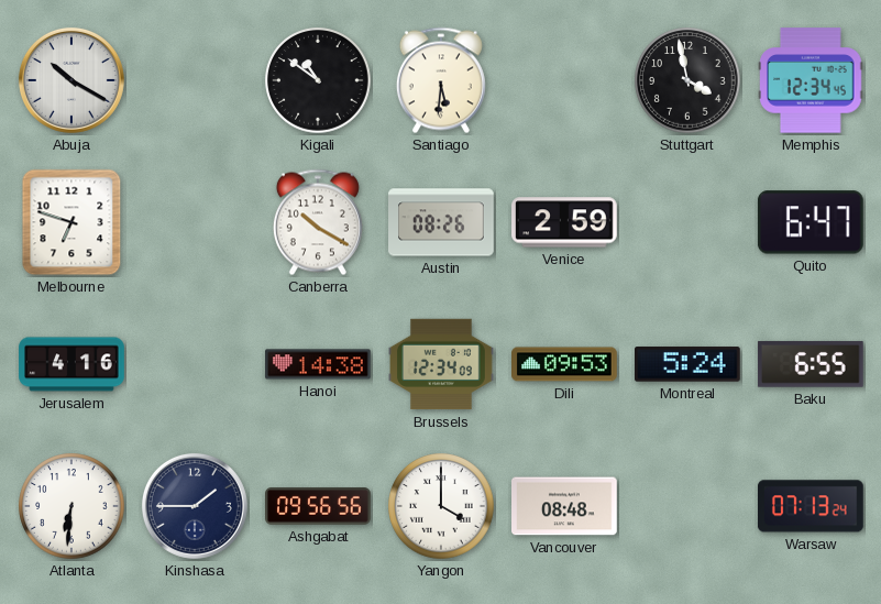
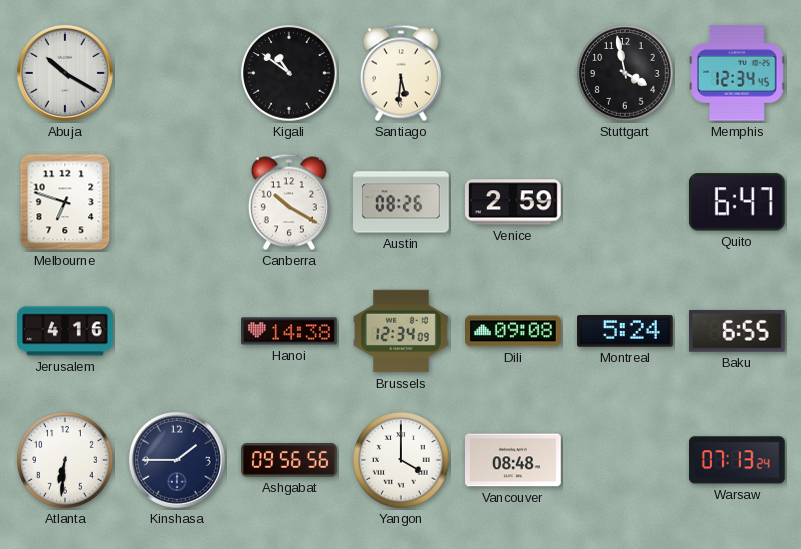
Dili: 09:53 -> 09:08
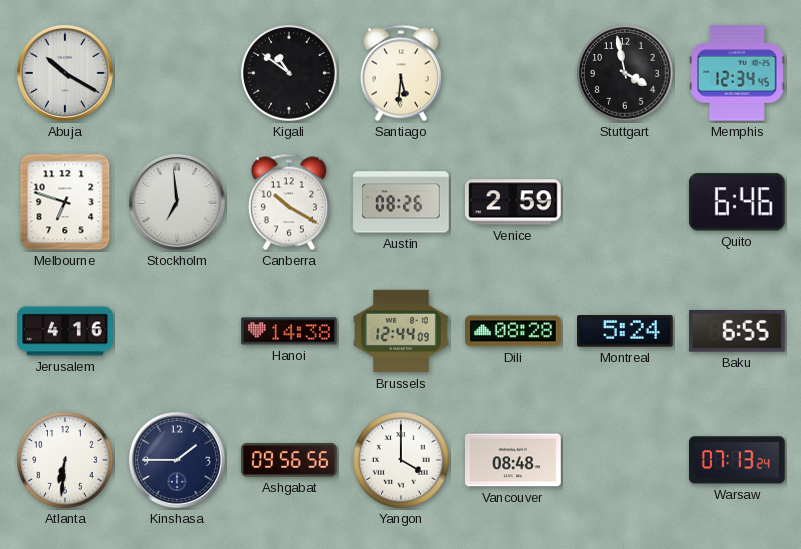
Stockholm: none -> 6:59
Quito: 6:47 -> 6:46
Brussels: 12:34 -> 12:44
Dili: 09:08 -> 08:28
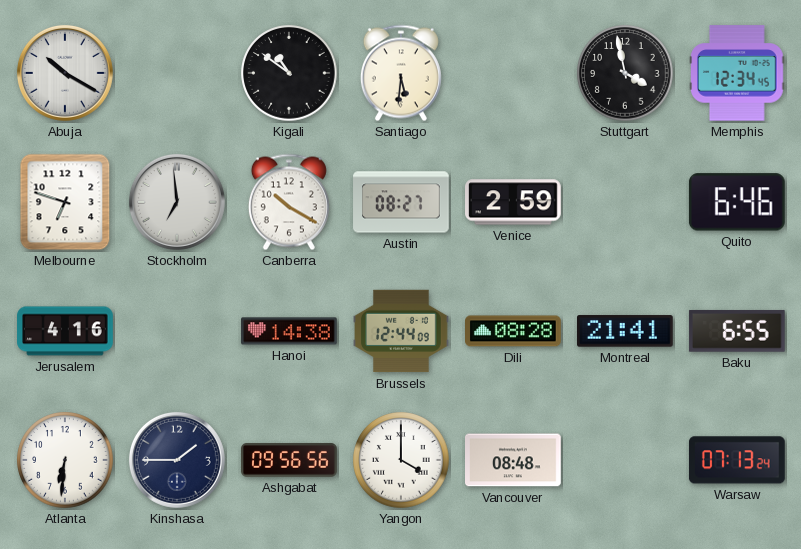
Austin: 08:26 -> 08:27
Montreal: 5:24 -> 21:41
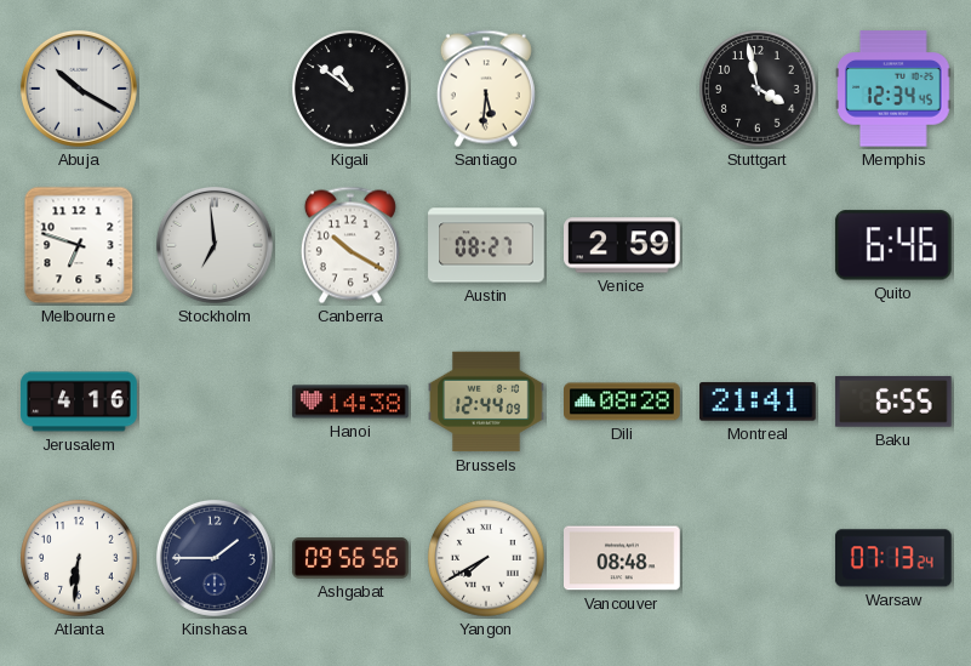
Yangon: 4:00 -> 7:40
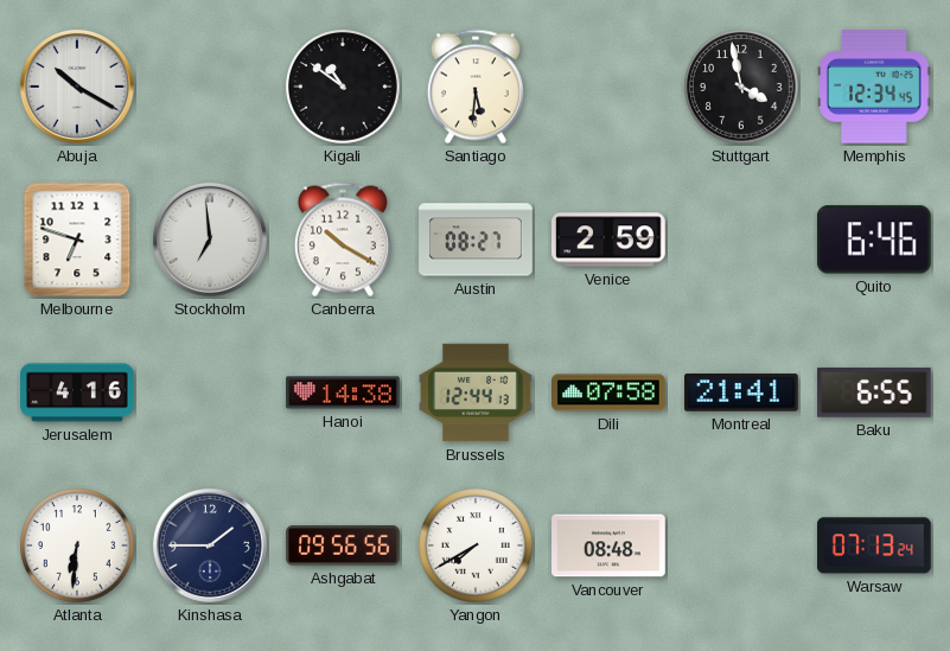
Brussels: 12:44:09 -> 12:44:13
Dili: 08:28 -> 07:58
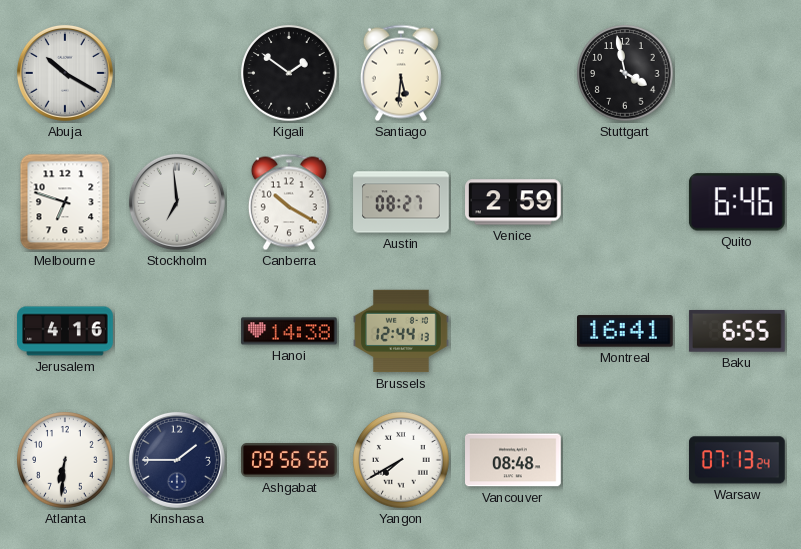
Kigali: 10:51 -> 1:51
Memphis: 12:34 -> none
Dili: 07:58 -> none
Montreal: 21:41 -> 16:41
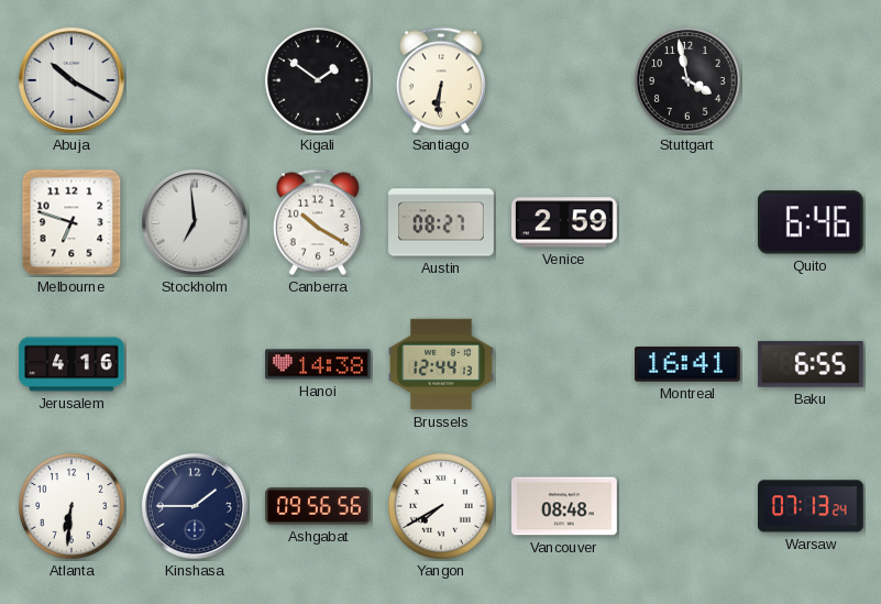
Santiago: 5:31 -> 6:31
